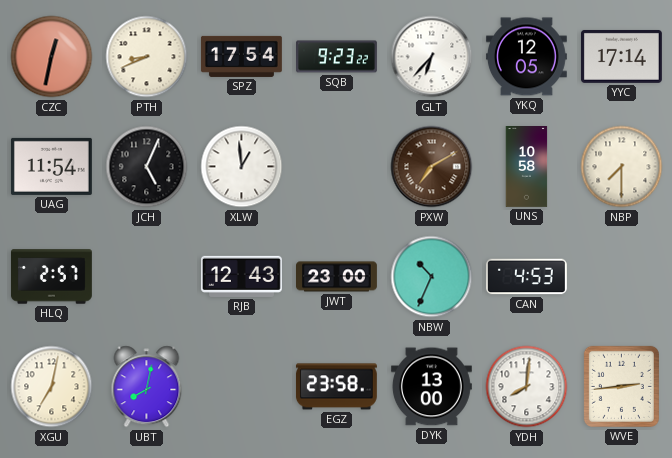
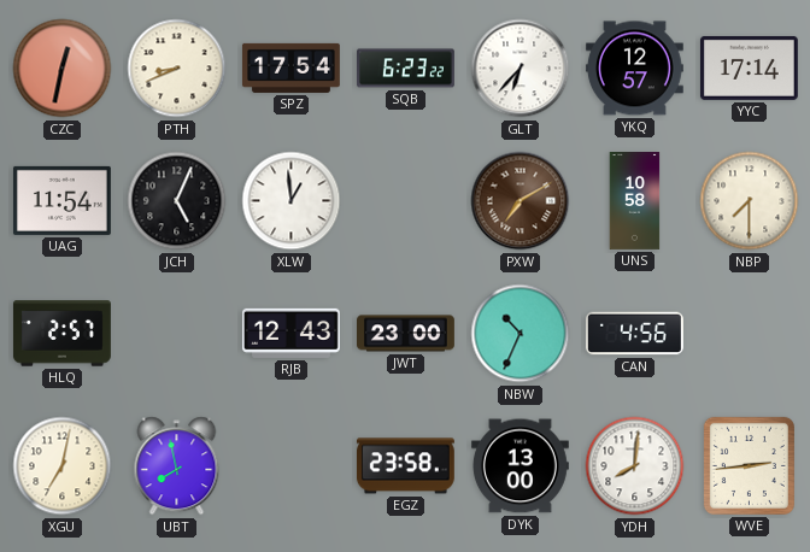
SQB: 9:23 -> 6:23
YKQ: 12:05 -> 12:57
CAN: 4:53 -> 4:56
UBT: 8:02 -> 7:58
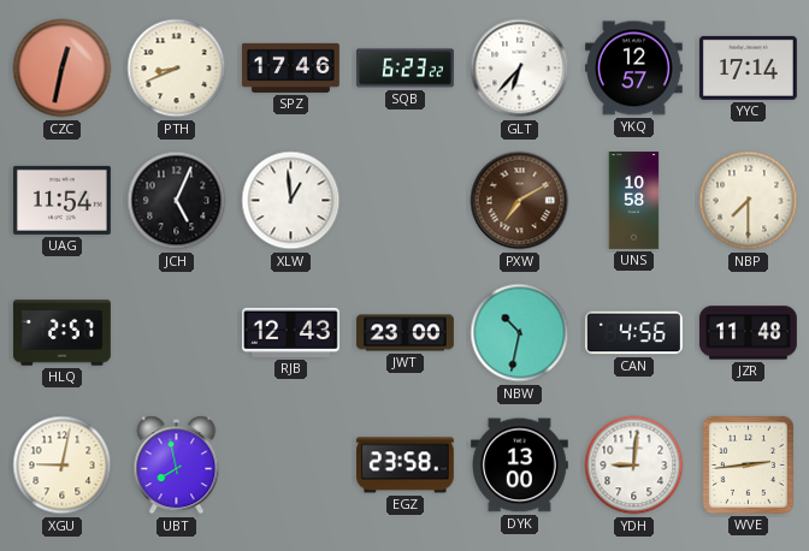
SPZ: 17:54 -> 17:46
NBW: 10:34 -> 10:32
JZR: none -> 11:48
XGU: 7:02 -> 9:02
YDH: 8:01 -> 9:01
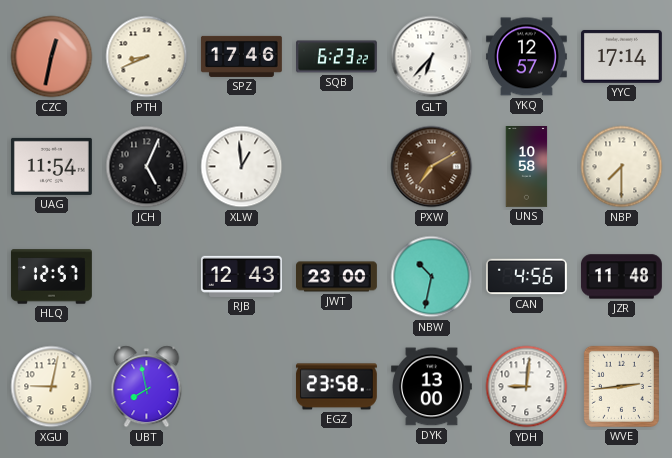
HLQ: 2:57 -> 12:57
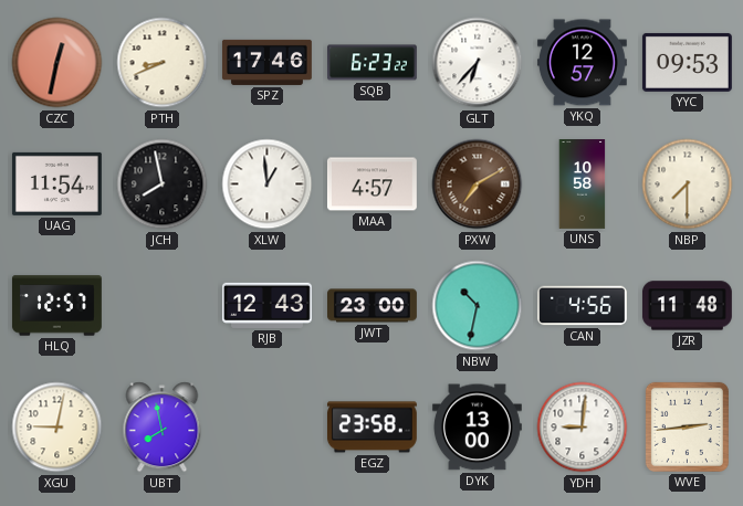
YYC: 17:14 -> 09:53
JCH: 5:04 -> 7:58
MAA: none -> 4:57
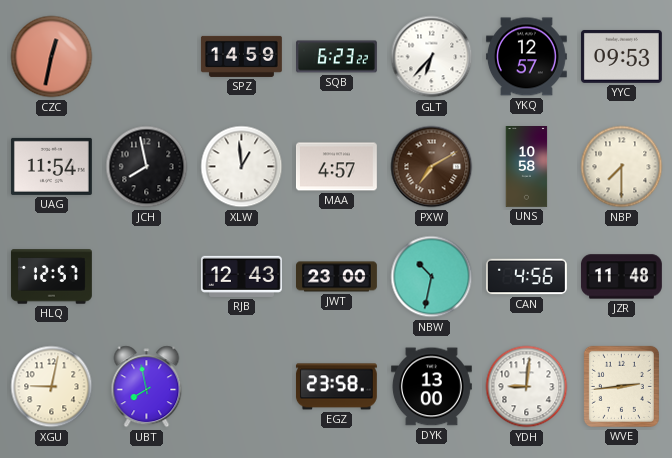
PTH: 8:41 -> none
SPZ: 17:46 -> 14:59
